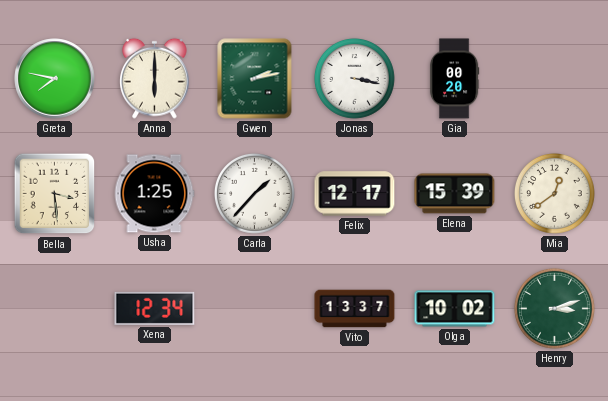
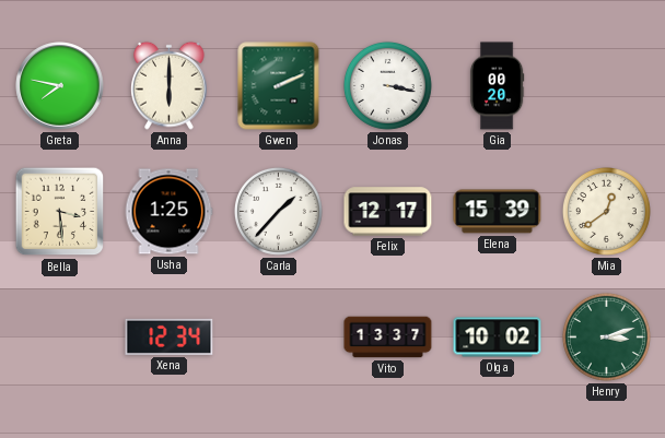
Gwen: 2:13 -> 2:11
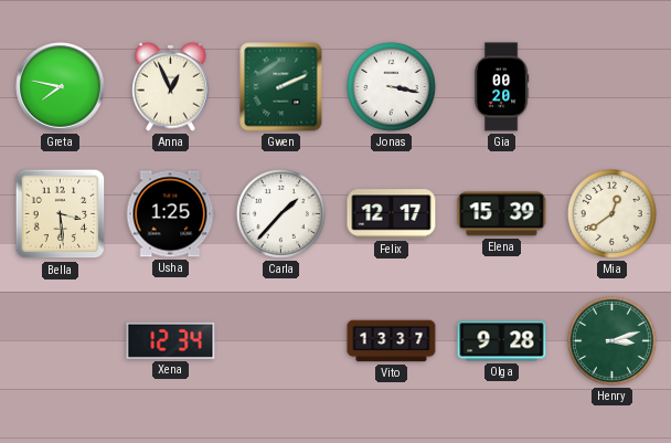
Anna: 6:00 -> 12:56
Olga: 10:02 -> 9:28
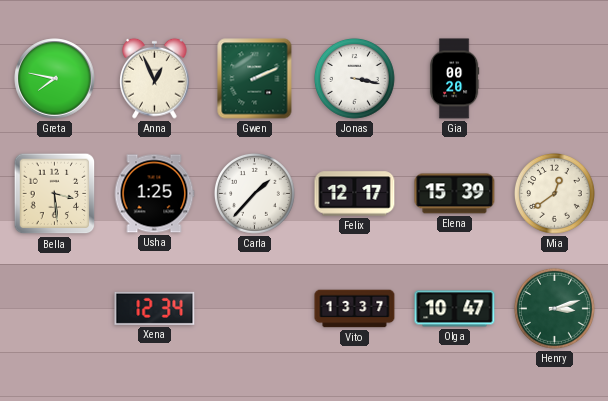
Olga: 9:28 -> 10:47
